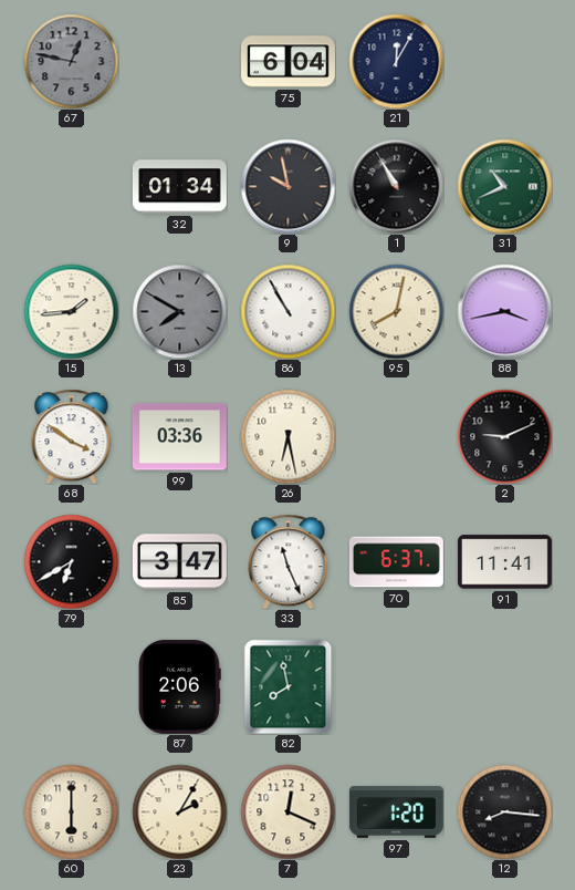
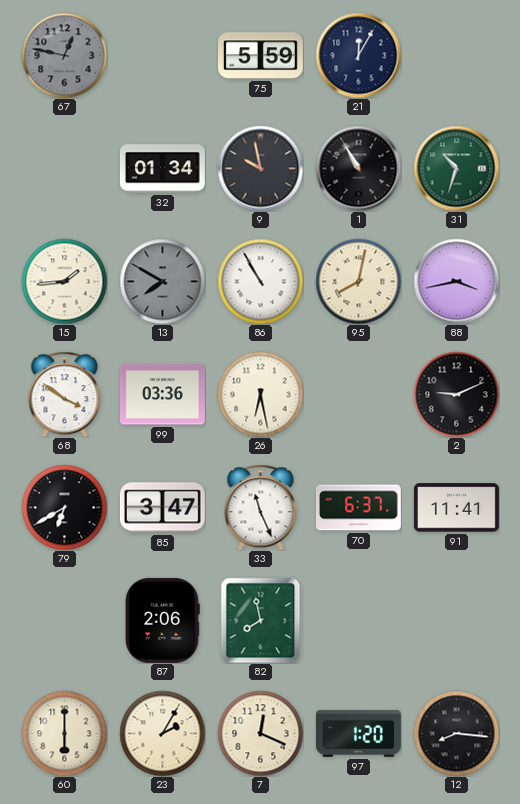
75: 6:04 -> 5:59
31: 10:41 -> 10:33
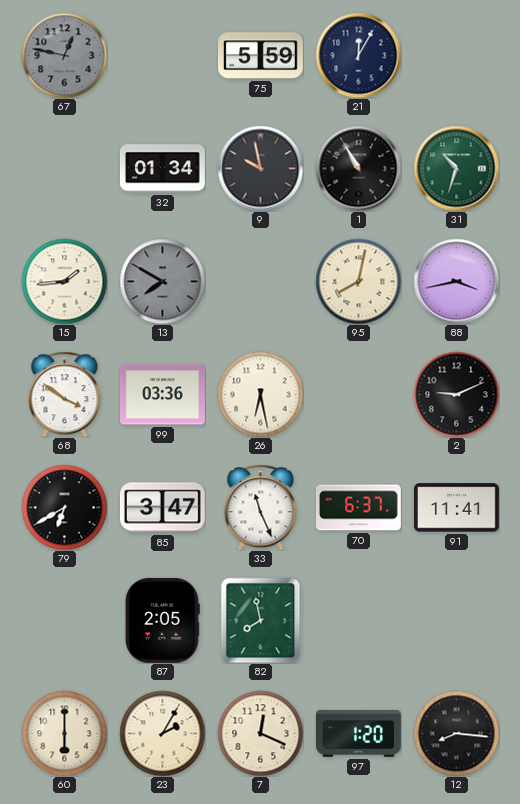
86: 10:55 -> none
87: 2:06 -> 2:05
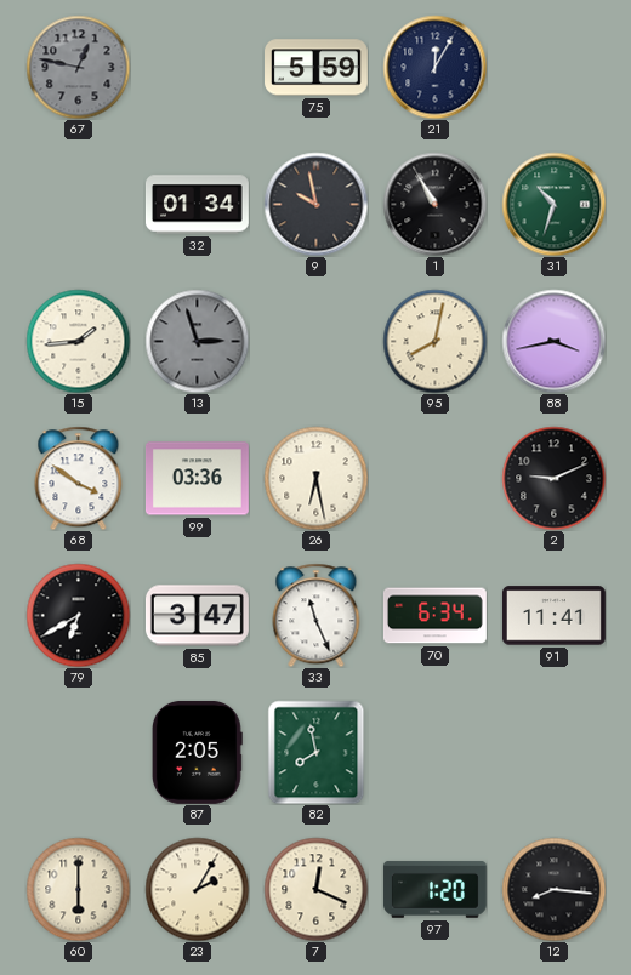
13: 7:50 -> 2:57
70: 6:37 -> 6:34
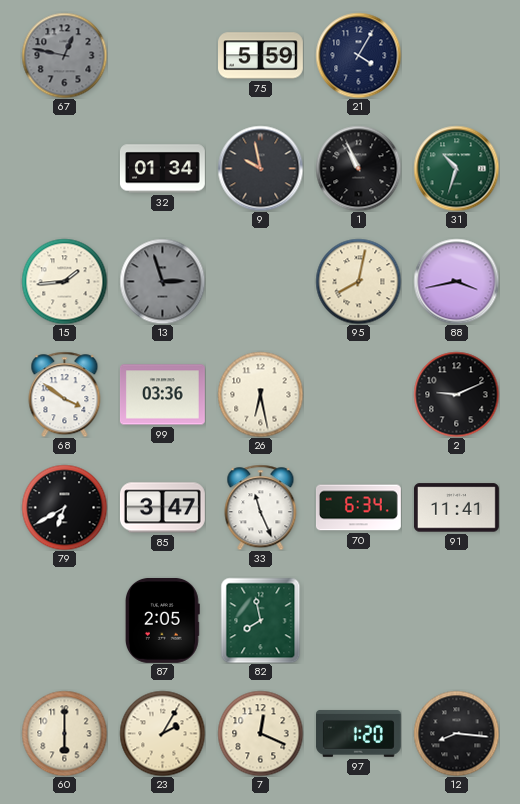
21: 12:05 -> 4:05
1: 10:55 -> 10:56
